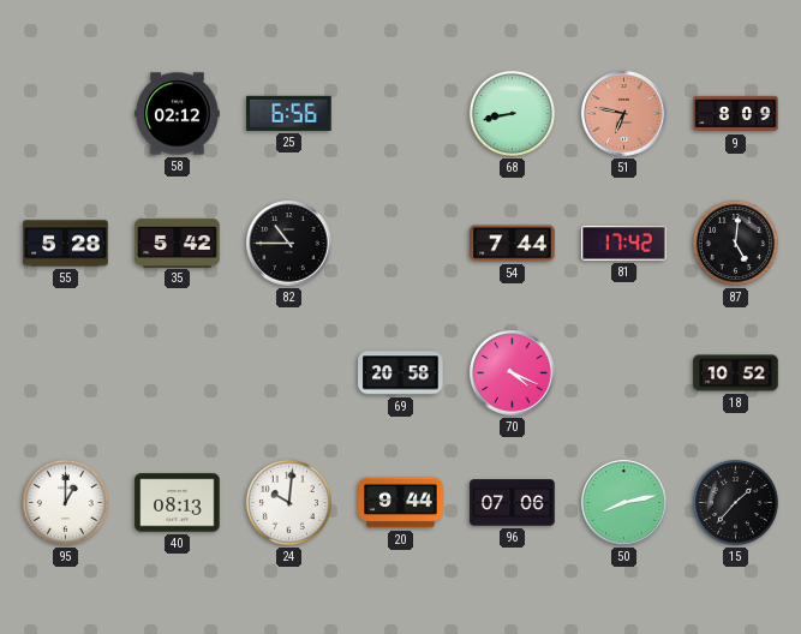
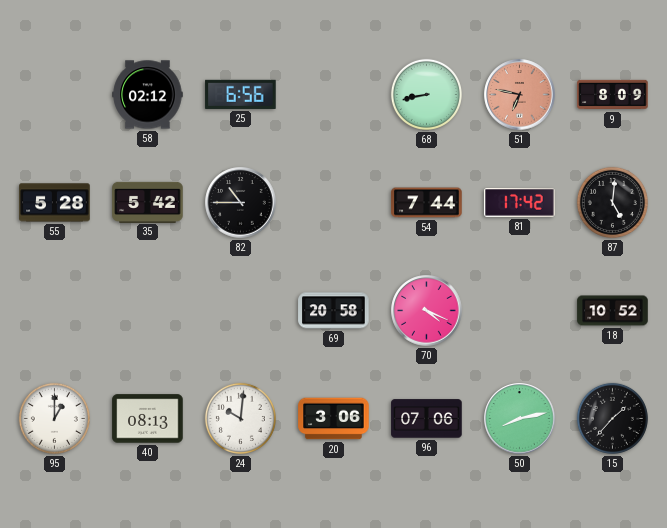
20: 9:44 -> 3:06
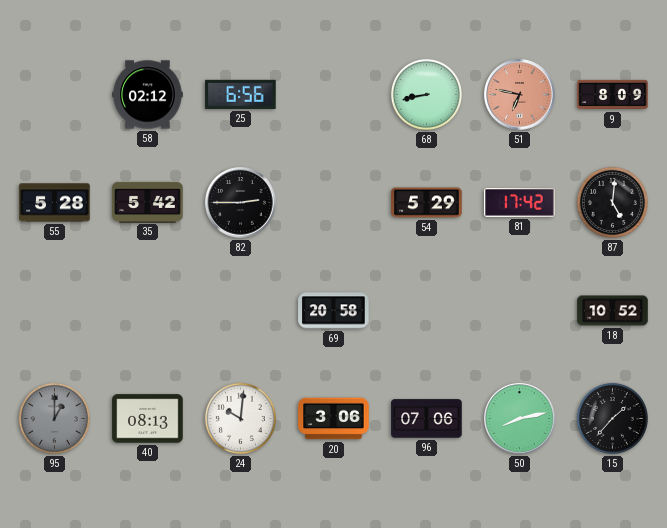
82: 10:45 -> 2:45
54: 7:44 -> 5:29
70: 4:19 -> none
95 dial: white -> grey
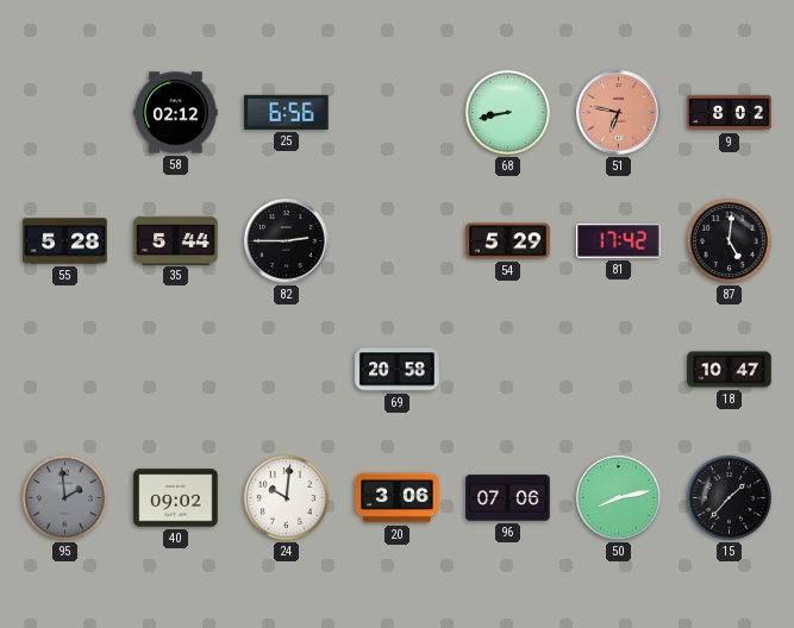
9: 8:09 -> 8:02
35: 5:42 -> 5:44
18: 10:52 -> 10:47
95: 1:00 -> 1:59
40: 08:13 -> 09:02
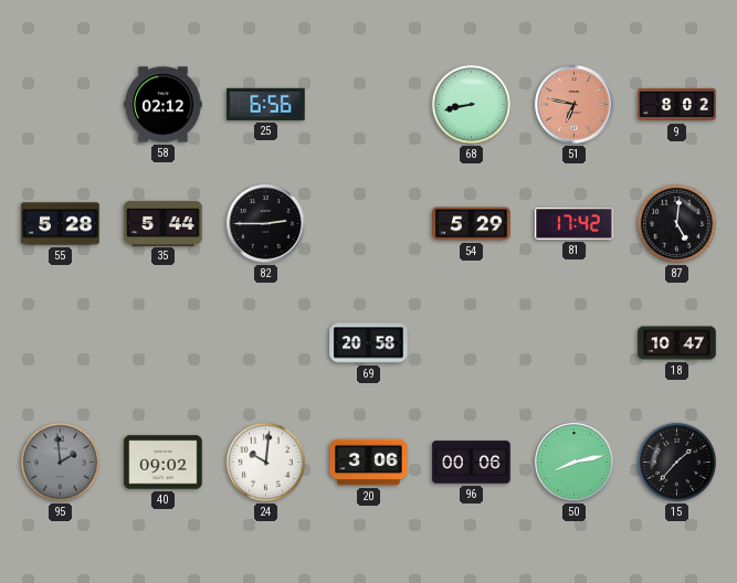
96: 07:06 -> 00:06
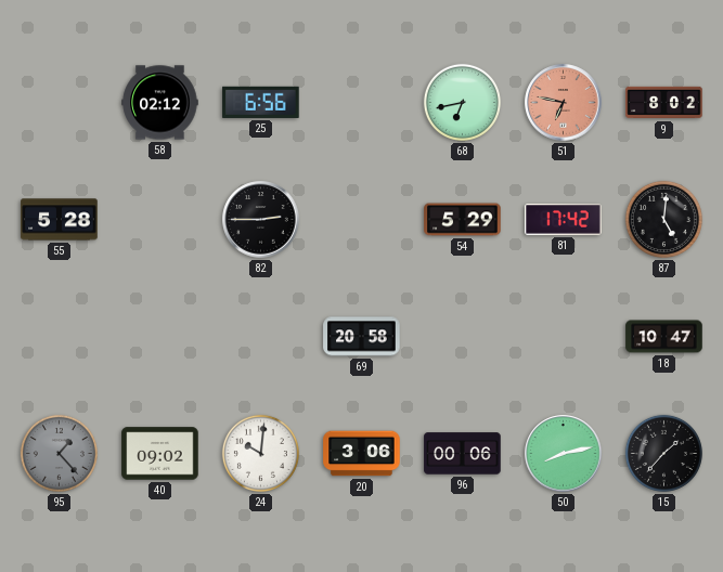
68: 8:43 -> 6:43
35: 5:44 -> none
95: 1:59 -> 1:23
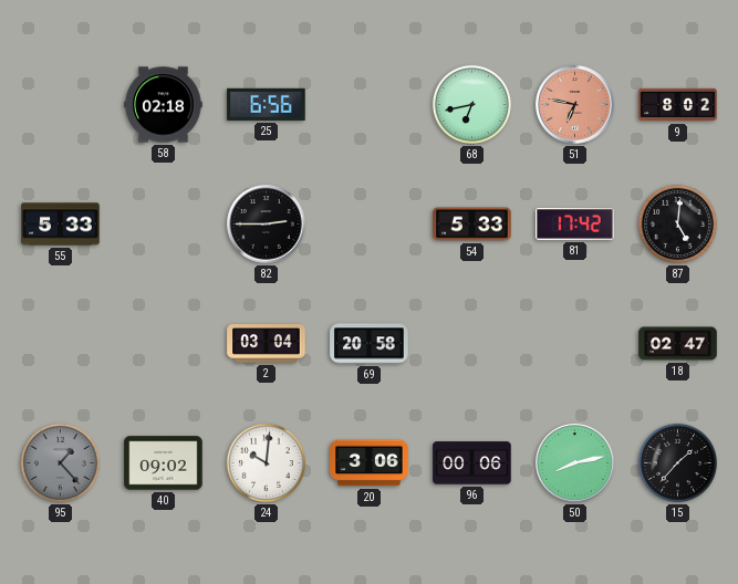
58: 02:12 -> 02:18
55: 5:28 -> 5:33
54: 5:29 -> 5:33
2: none -> 03:04
18: 10:47 -> 02:47
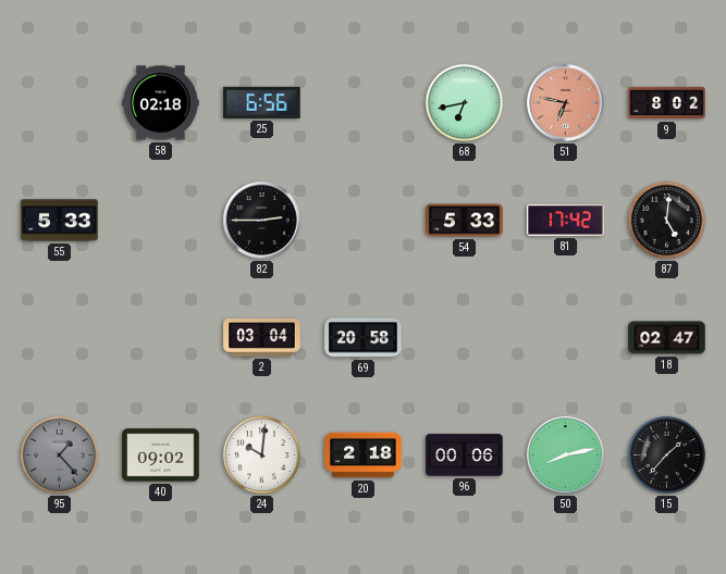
20: 3:06 -> 2:18
